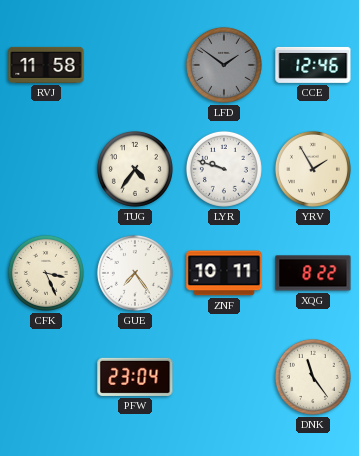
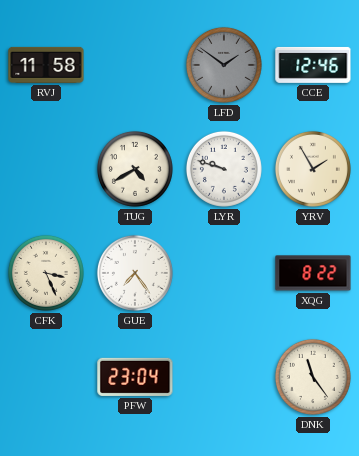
TUG: 4:36 -> 4:40
ZNF: 10:11 -> none
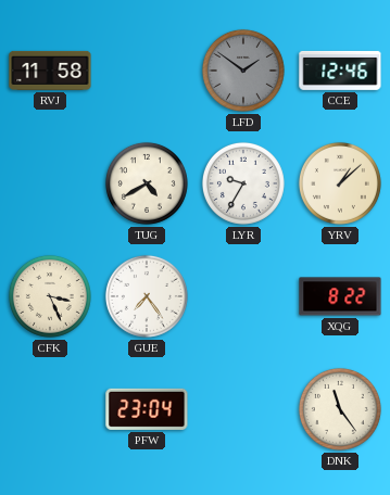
LYR: 9:48 -> 9:35
YRV: 1:55 -> 1:08
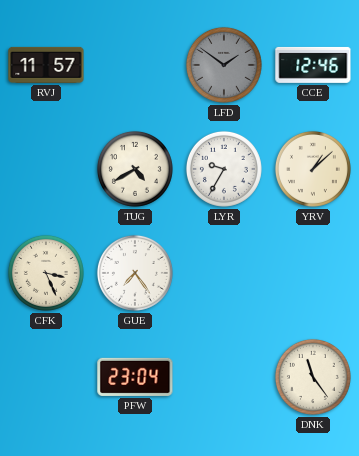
RVJ: 11:58 -> 11:57
XQG: 8:22 -> none
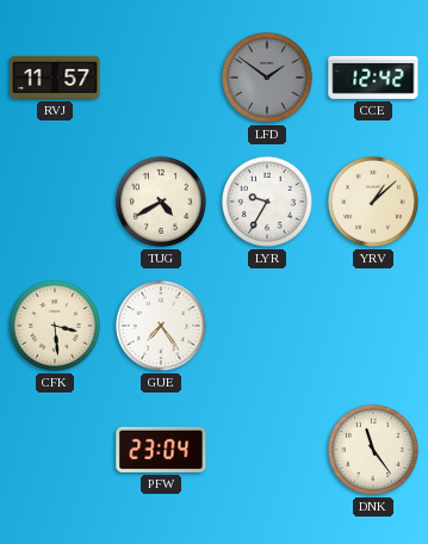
CCE: 12:46 -> 12:42
CFK: 3:26 -> 3:29
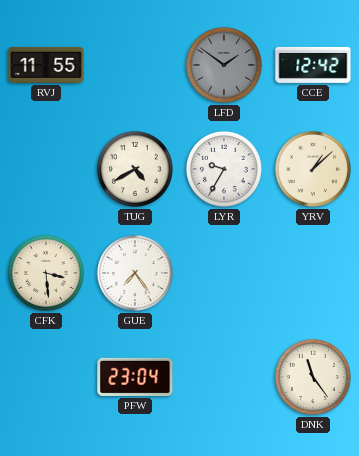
RVJ: 11:57 -> 11:55
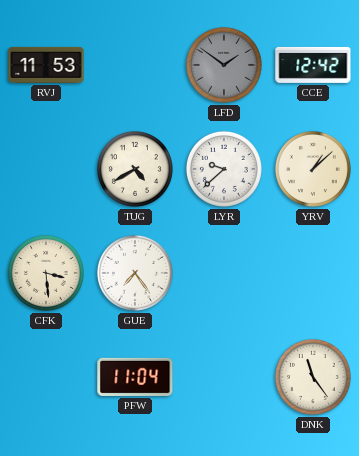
RVJ: 11:55 -> 11:53
LYR: 9:35 -> 9:38
PFW: 23:04 -> 11:04
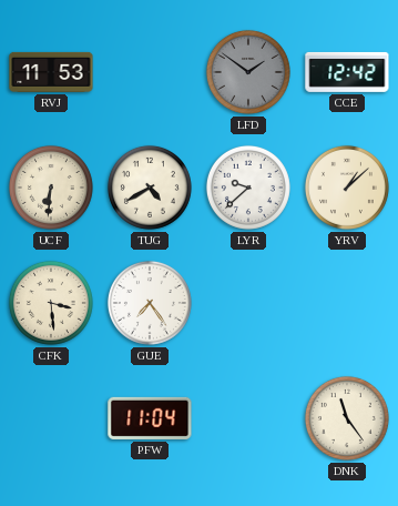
UCF: none -> 6:31
